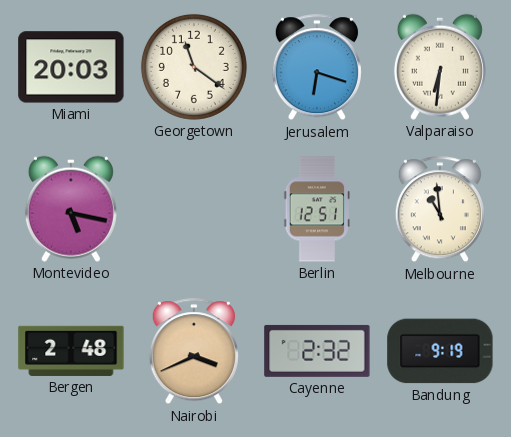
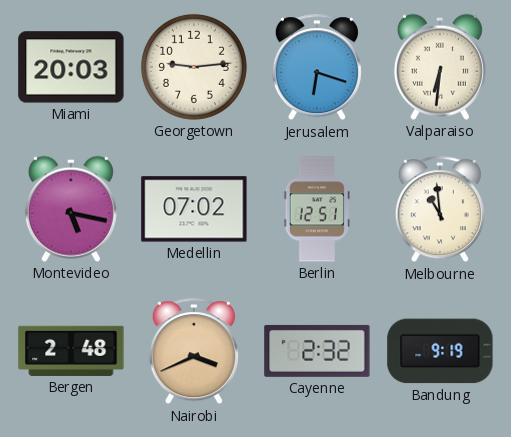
Georgetown: 11:21 -> 9:14
Medellin: none -> 07:02
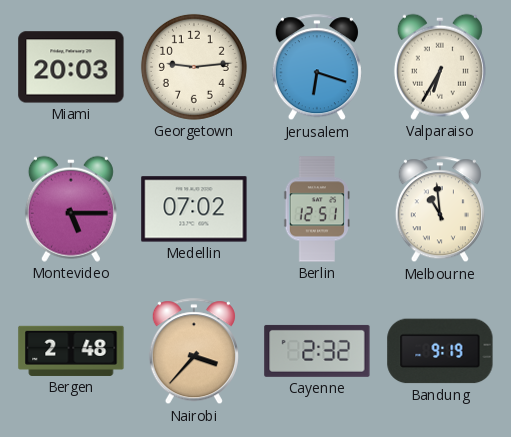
Valparaiso: 6:31 -> 6:35
Montevideo: 5:17 -> 5:15
Nairobi: 3:41 -> 3:37
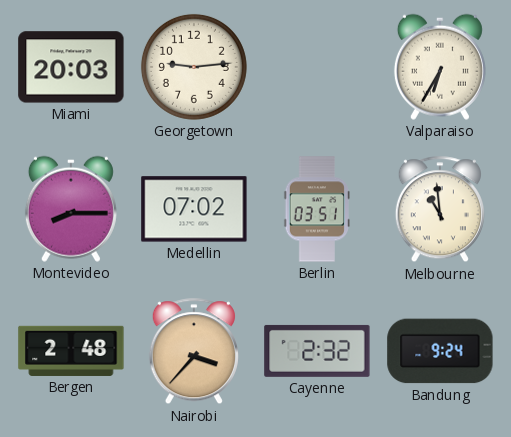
Jerusalem: 6:18 -> none
Montevideo: 5:15 -> 8:15
Berlin: 12:51 -> 03:51
Bandung: 9:19 -> 9:24
